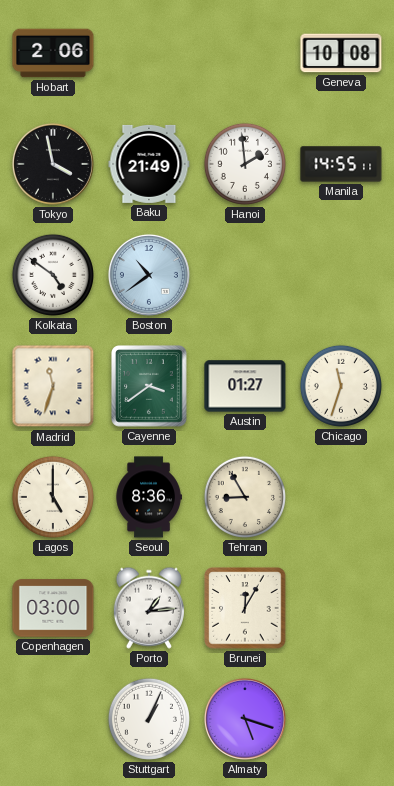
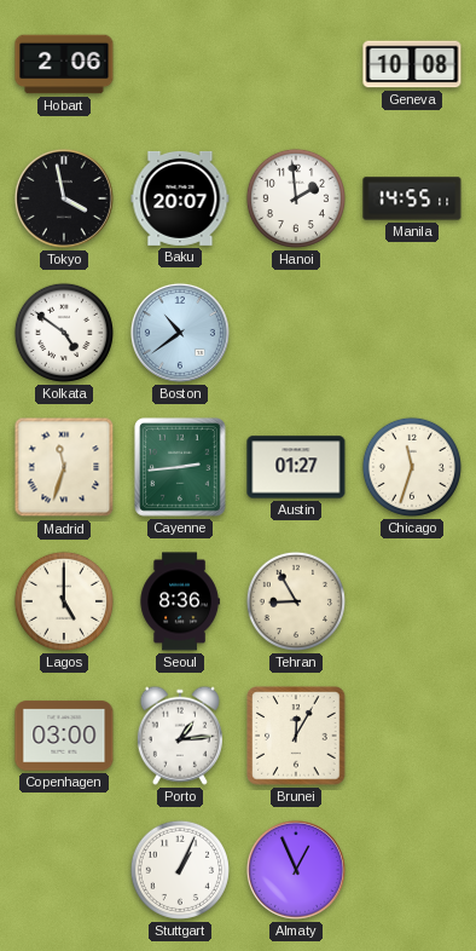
Baku: 21:49 -> 20:07
Cayenne: 3:39 -> 2:44
Almaty: 5:18 -> 12:56
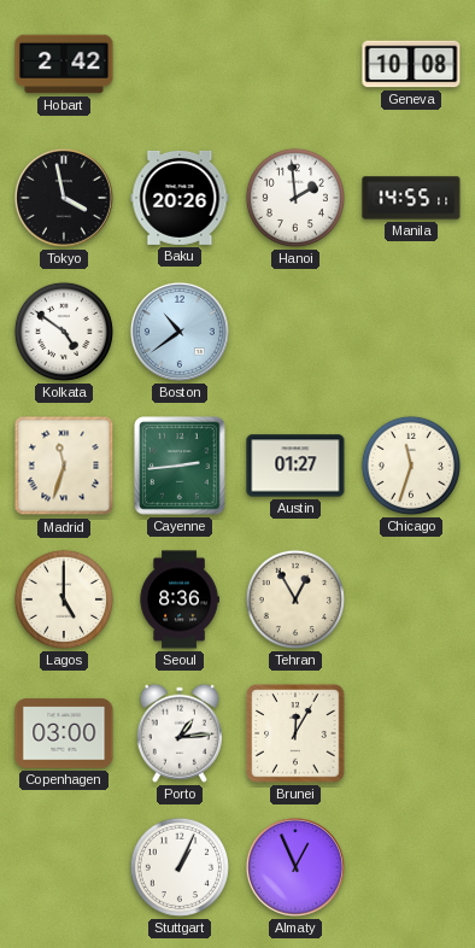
Hobart: 2:06 -> 2:42
Baku: 20:07 -> 20:26
Tehran: 8:55 -> 12:55
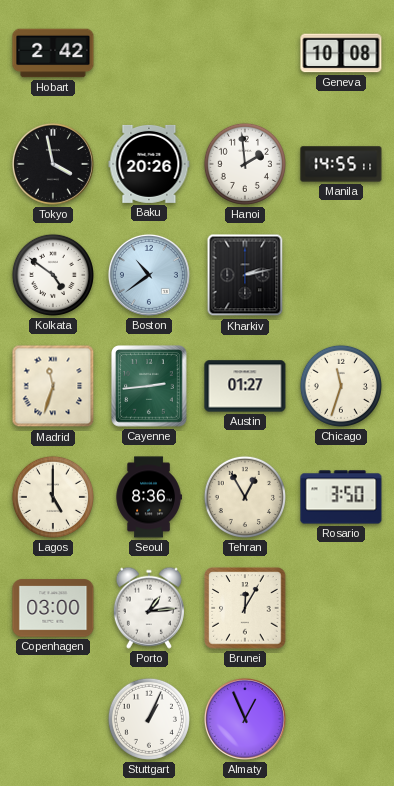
Kharkiv: none -> 2:13
Rosario: none -> 3:50
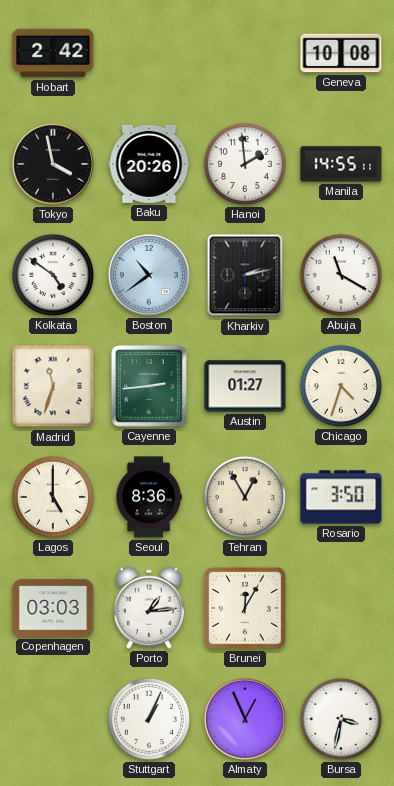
Abuja: none -> 11:20
Chicago: 11:33 -> 4:33
Copenhagen: 03:00 -> 03:03
Bursa: none -> 3:32
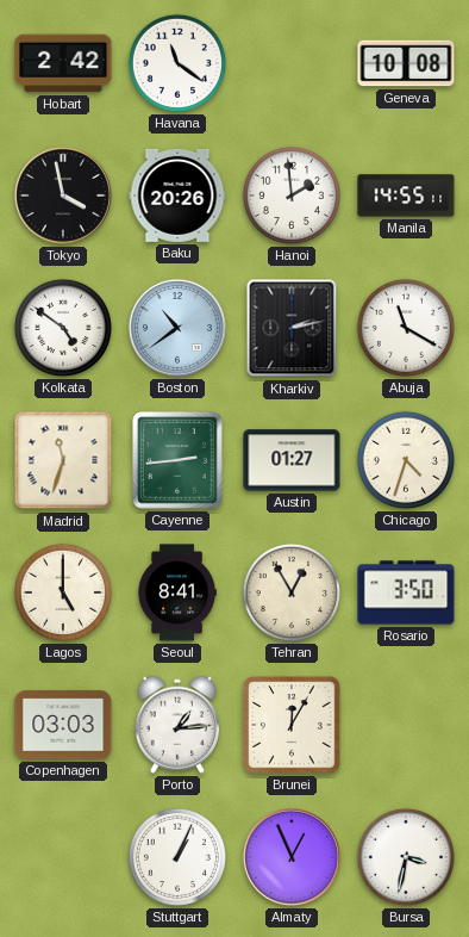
Havana: none -> 11:21
Seoul: 8:36 -> 8:41
